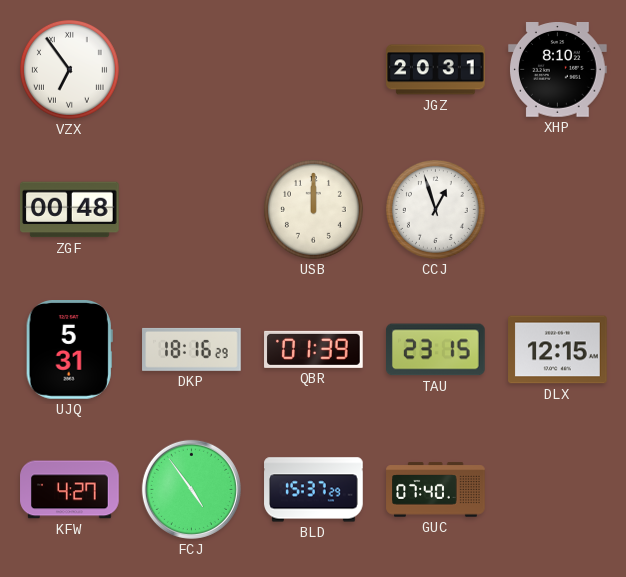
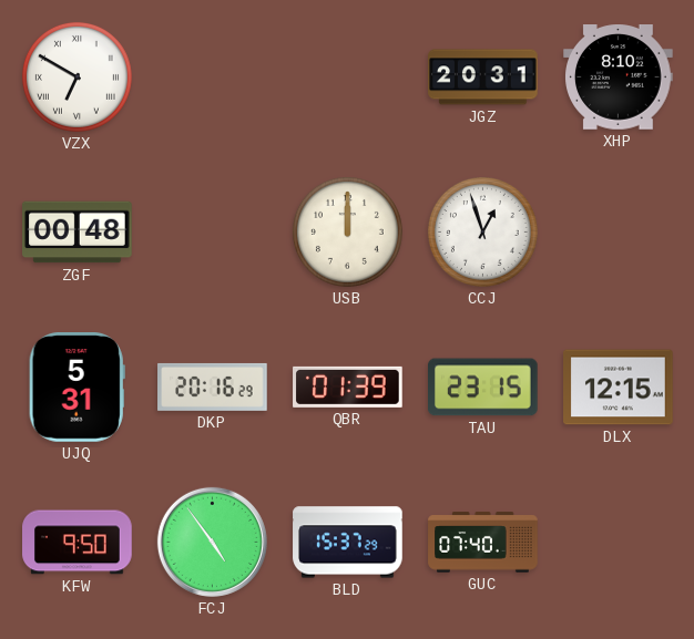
VZX: 6:54 -> 6:50
DKP: 18:16 -> 20:16
KFW: 4:27 -> 9:50
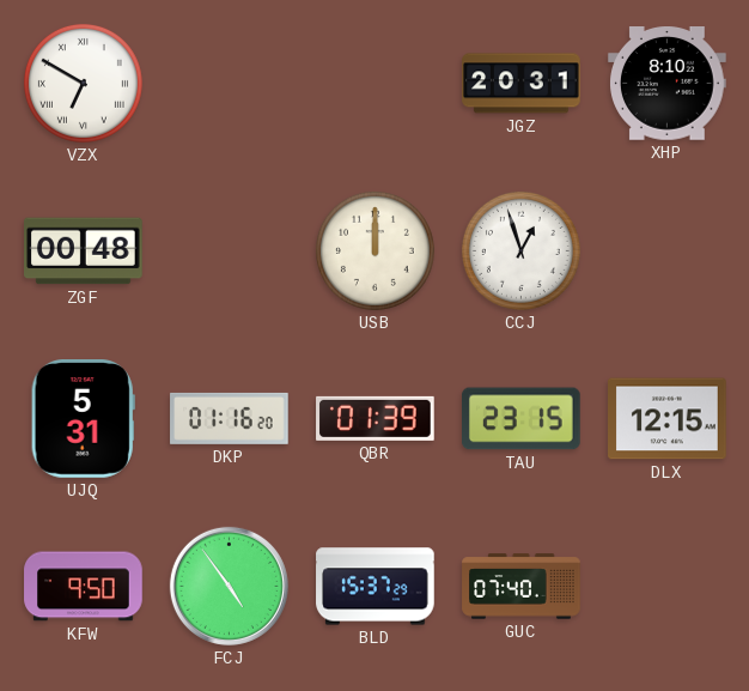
DKP: 20:16 -> 01:16
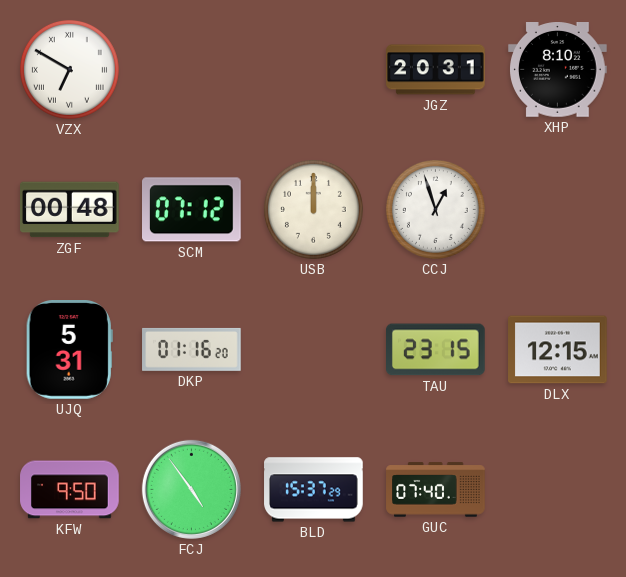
SCM: none -> 07:12
QBR: 01:39 -> none
